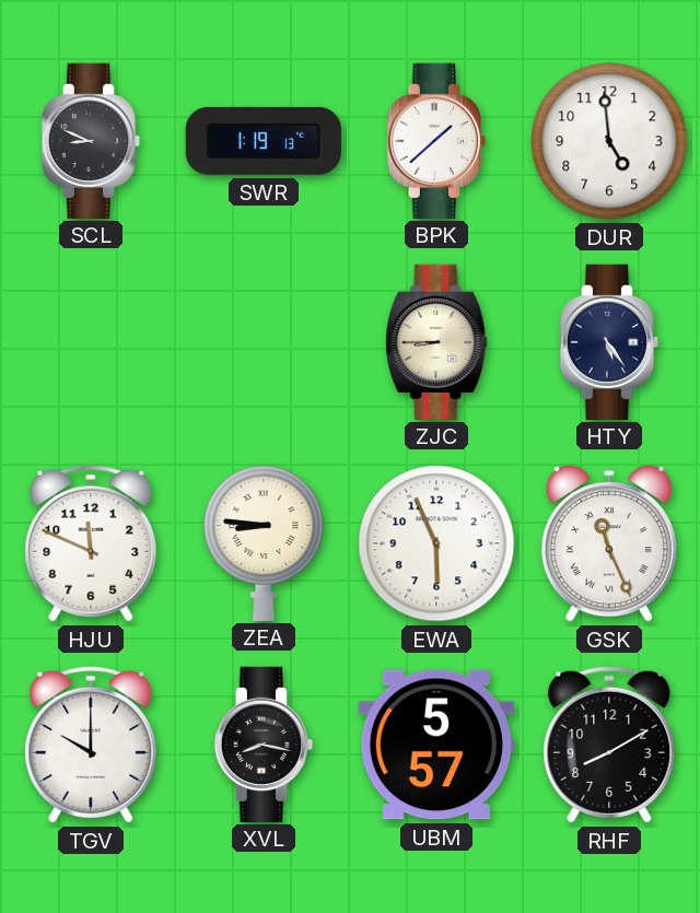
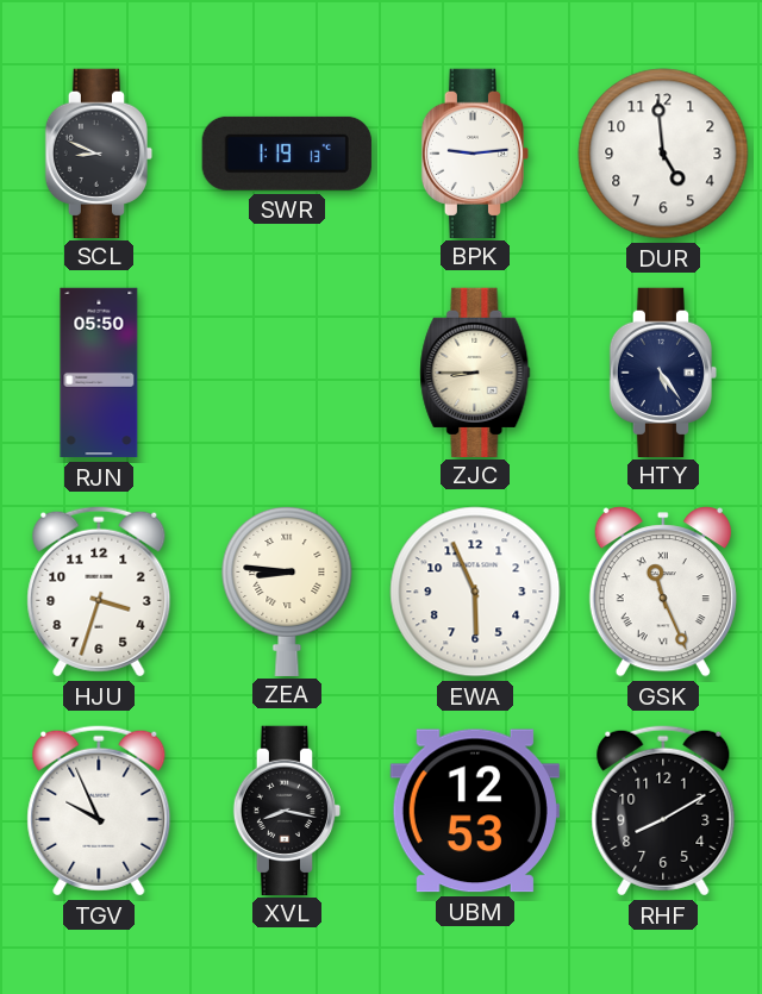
BPK: 1:38 -> 9:14
RJN: none -> 05:50
HJU: 11:49 -> 3:33
TGV: 10:00 -> 9:56
UBM: 5:57 -> 12:53
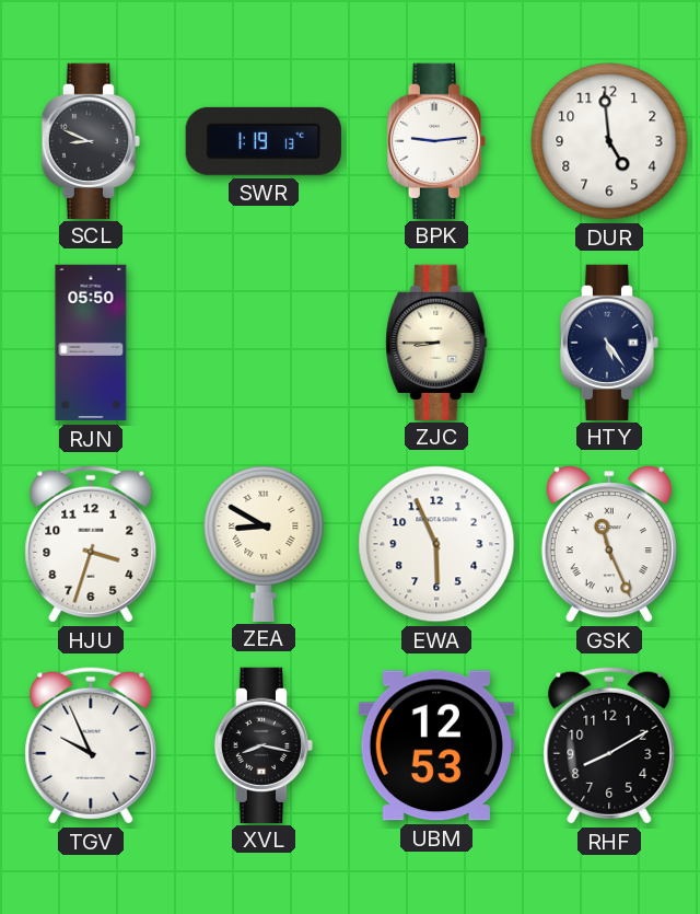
ZEA: 8:46 -> 8:50
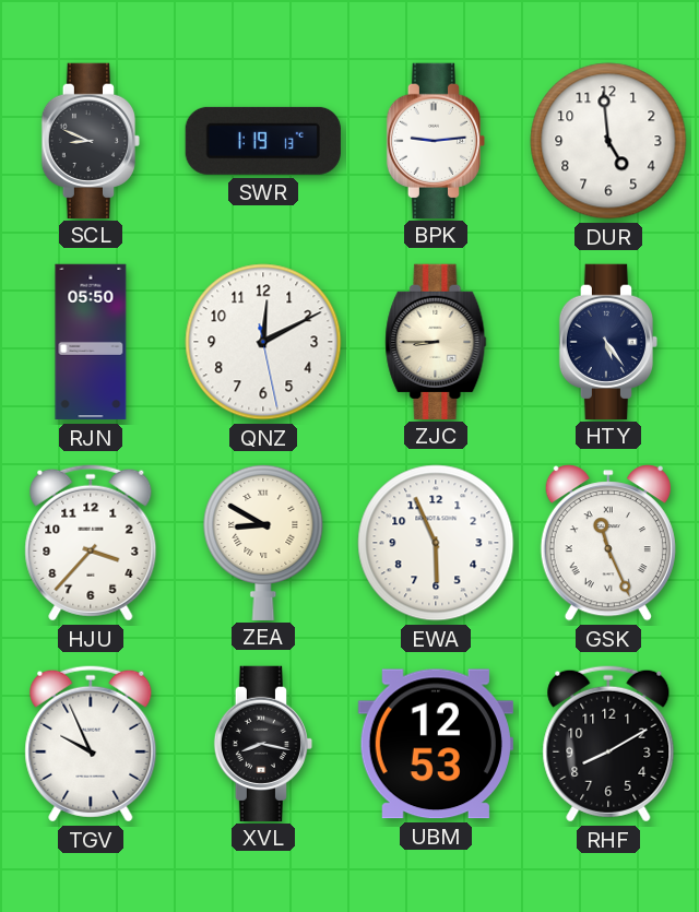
QNZ: none -> 12:10
HJU: 3:33 -> 3:37
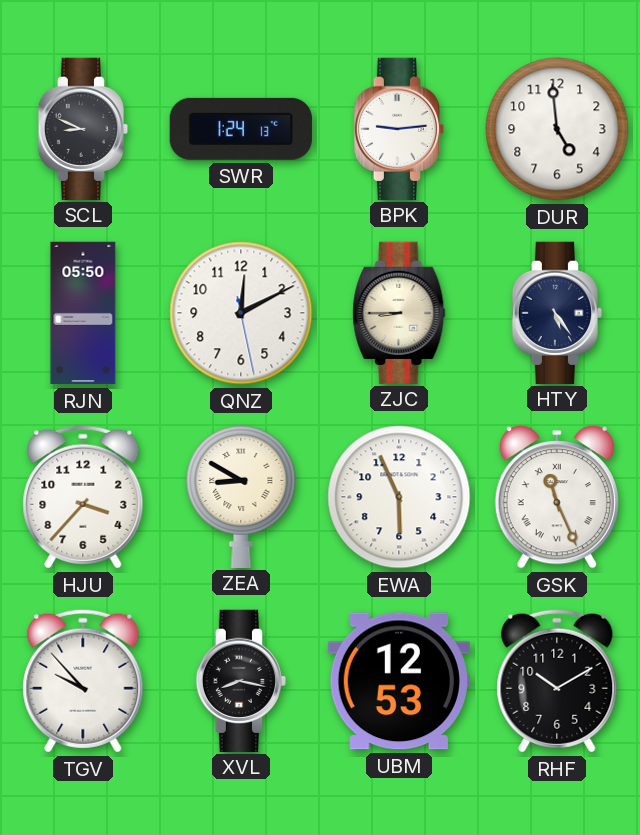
SWR: 1:19 -> 1:24
TGV: 9:56 -> 9:53
RHF: 8:10 -> 10:10
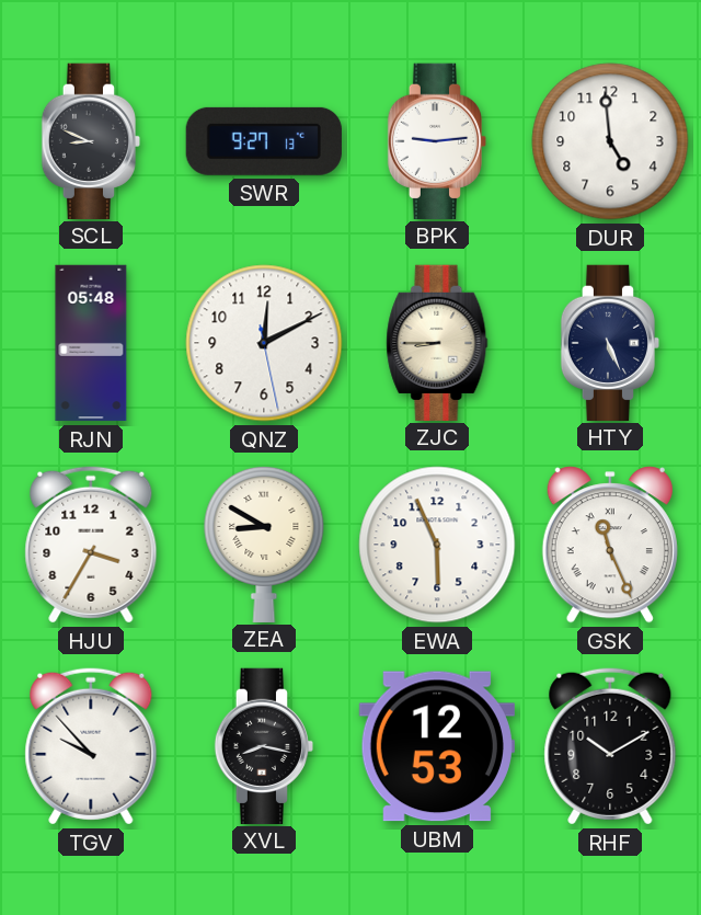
SWR: 1:24 -> 9:27
RJN: 05:50 -> 05:48
HTY: 5:24 -> 5:26
HJU: 3:37 -> 3:35
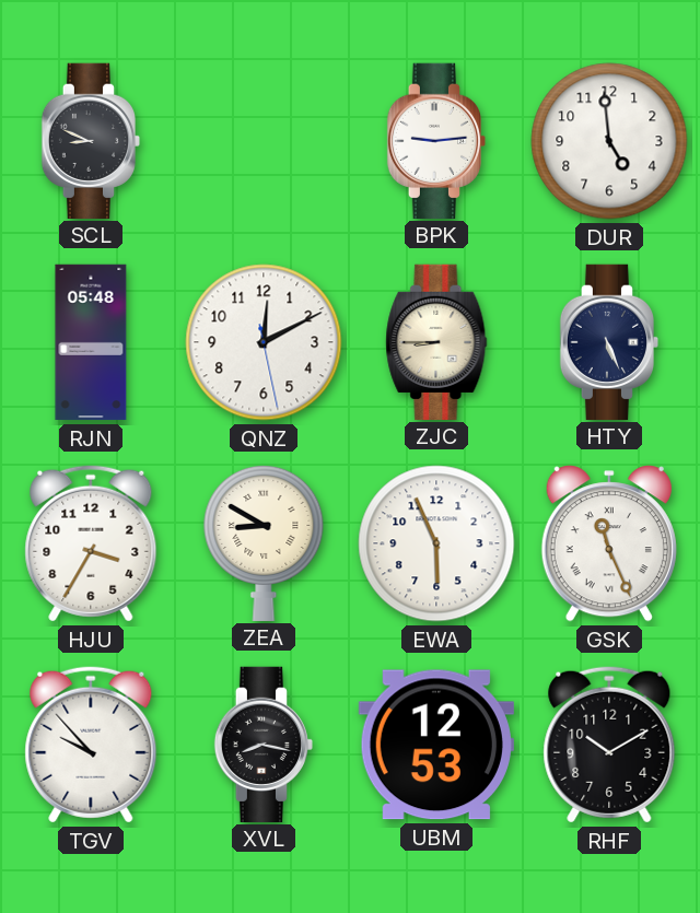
SWR: 9:27 -> none
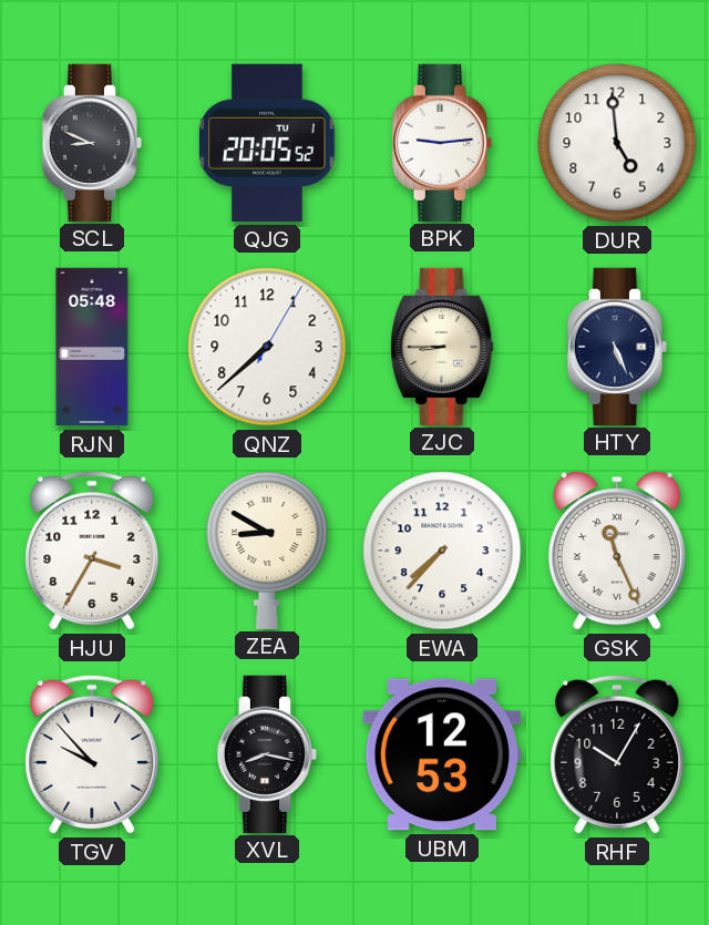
QJG: none -> 20:05
QNZ: 12:10 -> 7:38
EWA: 5:56 -> 7:37
RHF: 10:10 -> 10:05
